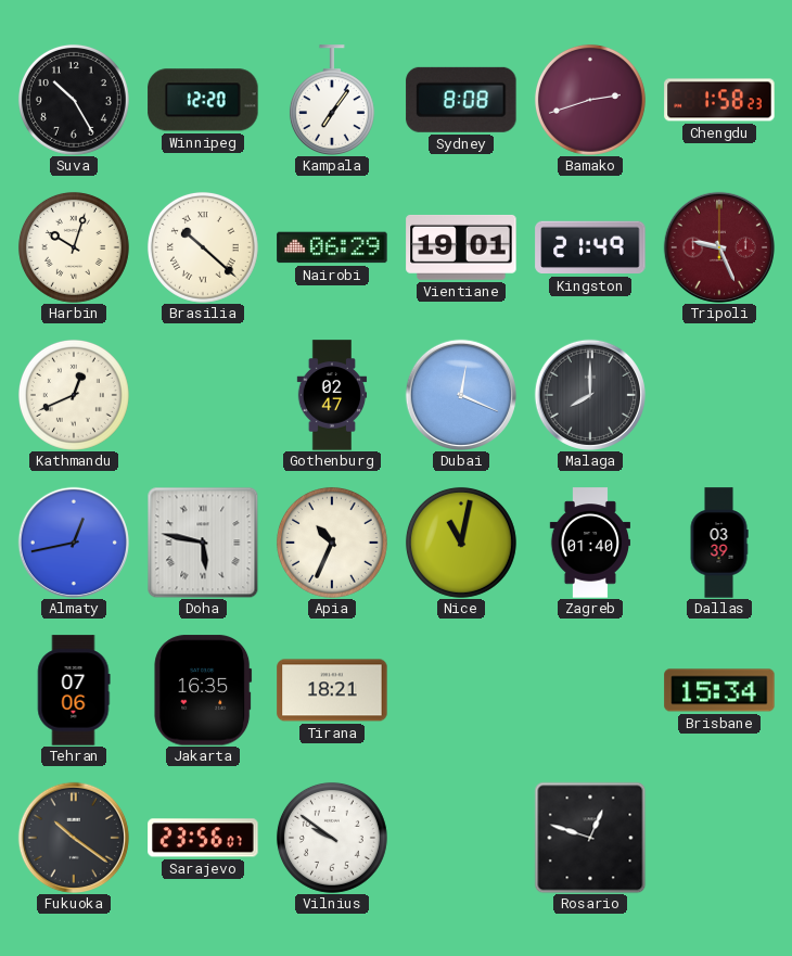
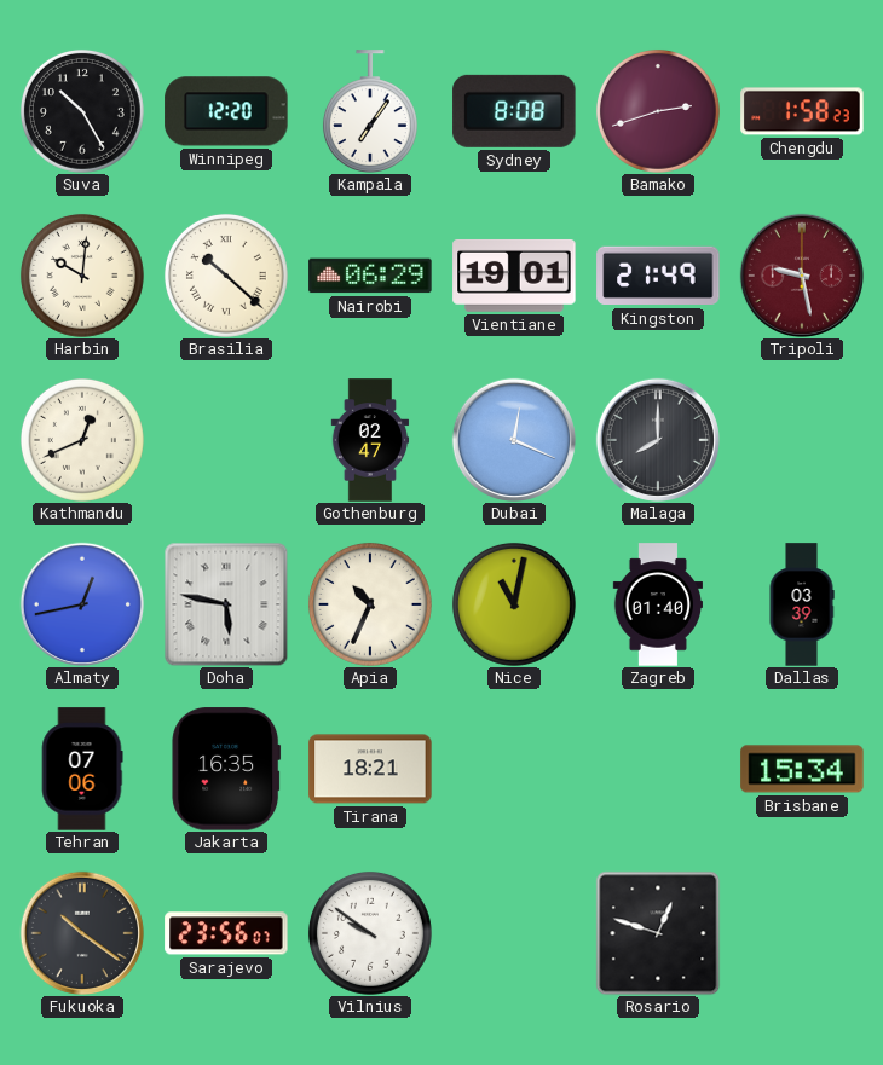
Harbin: 10:03 -> 10:01
Tripoli: 9:26 -> 9:28
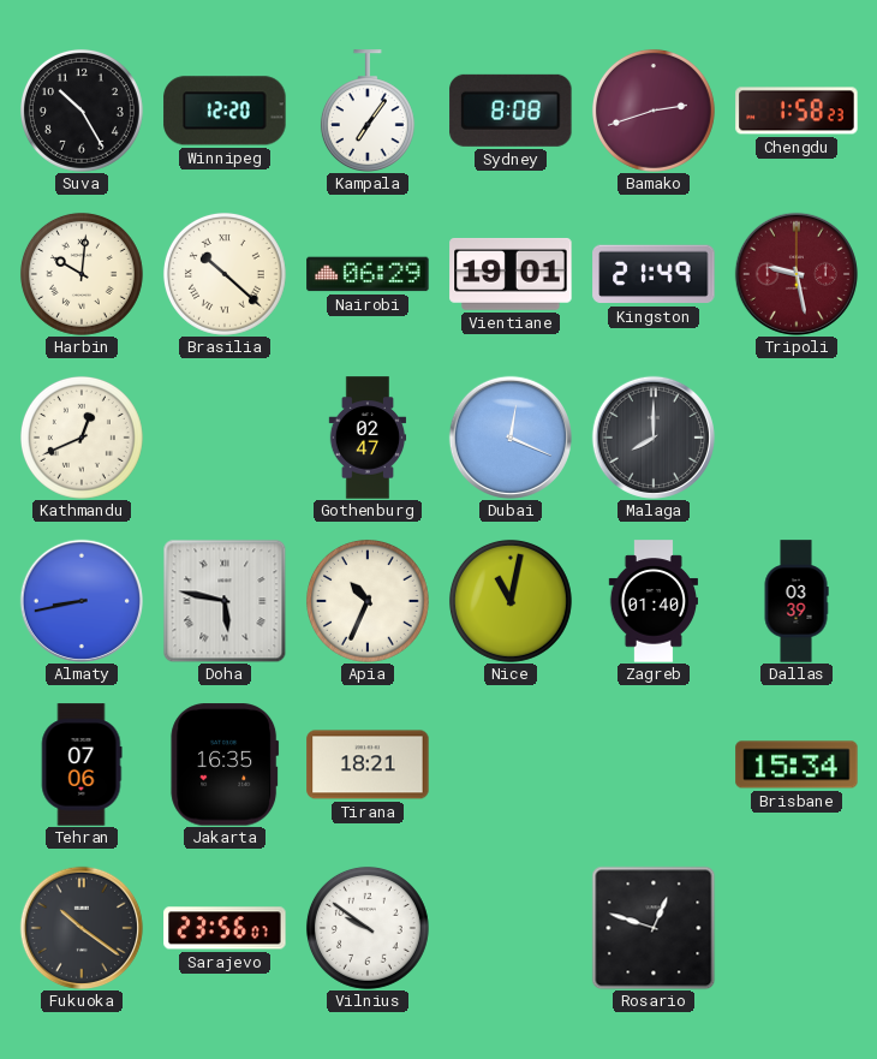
Almaty: 12:43 -> 8:43
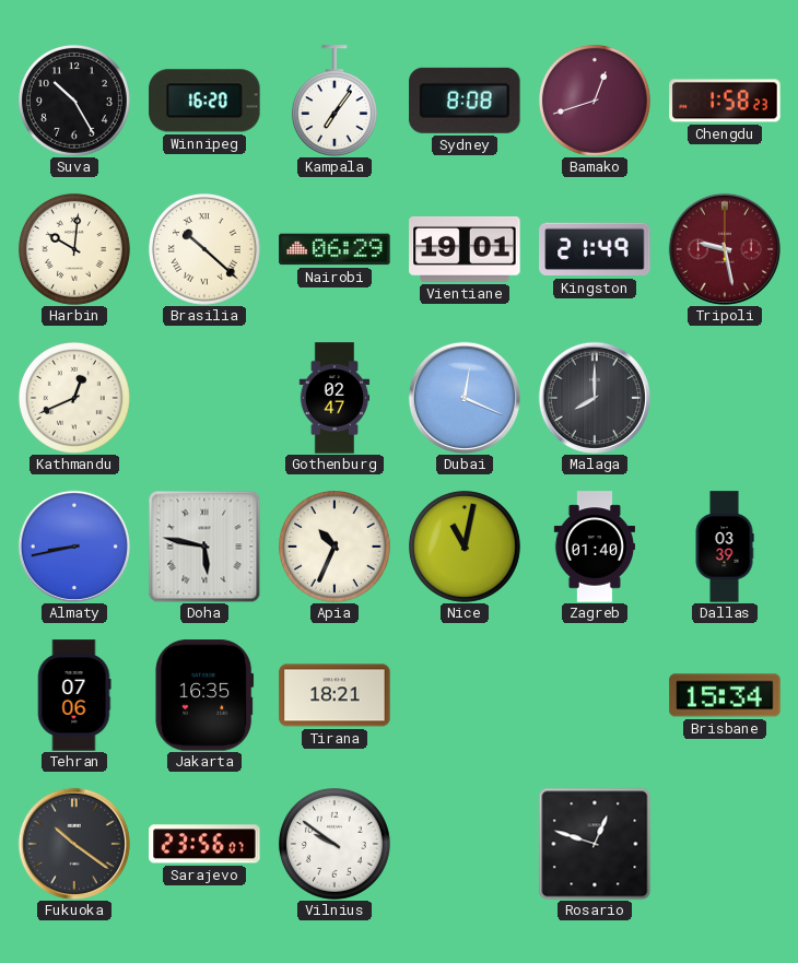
Winnipeg: 12:20 -> 16:20
Bamako: 2:42 -> 12:42
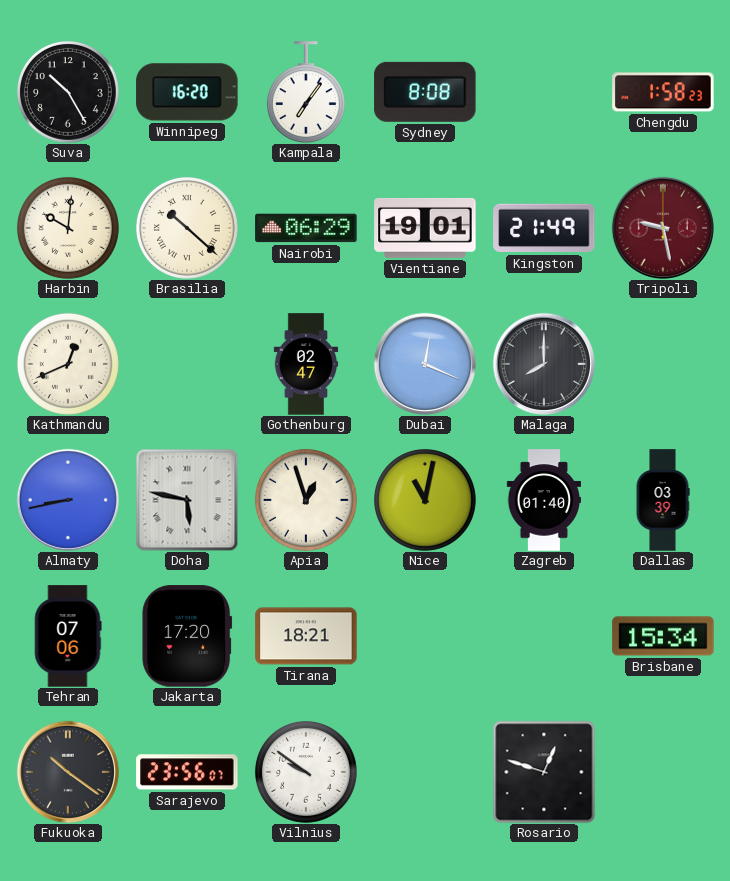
Bamako: 12:42 -> none
Apia: 10:34 -> 12:57
Jakarta: 16:35 -> 17:20
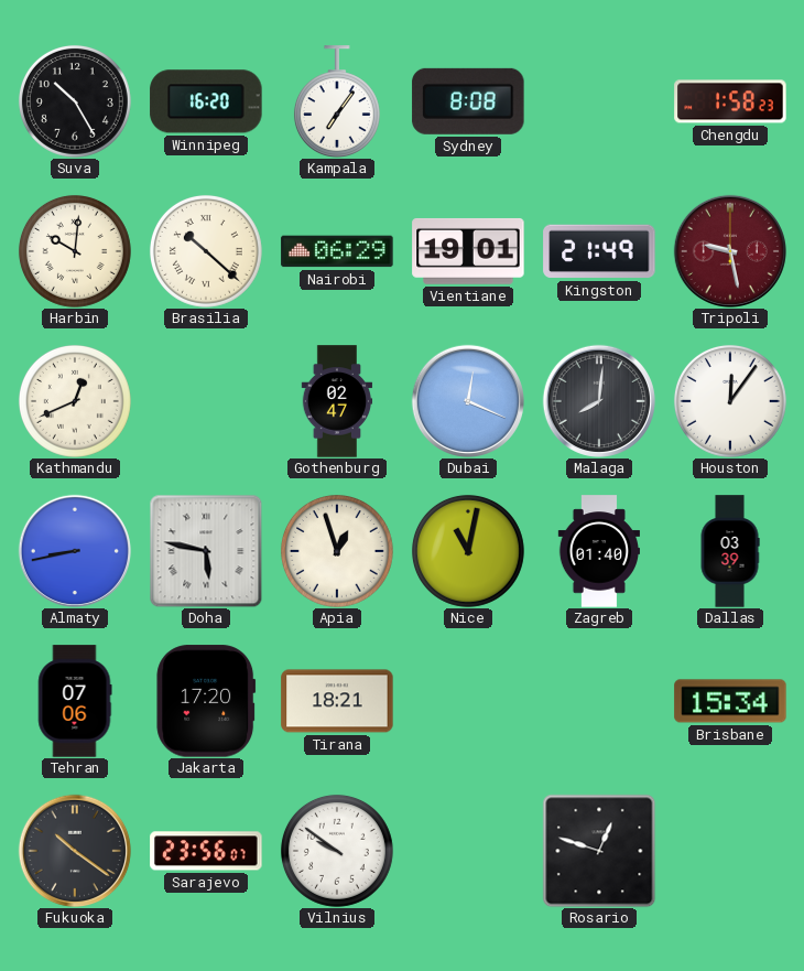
Malaga: 8:00 -> 8:01
Houston: none -> 12:06
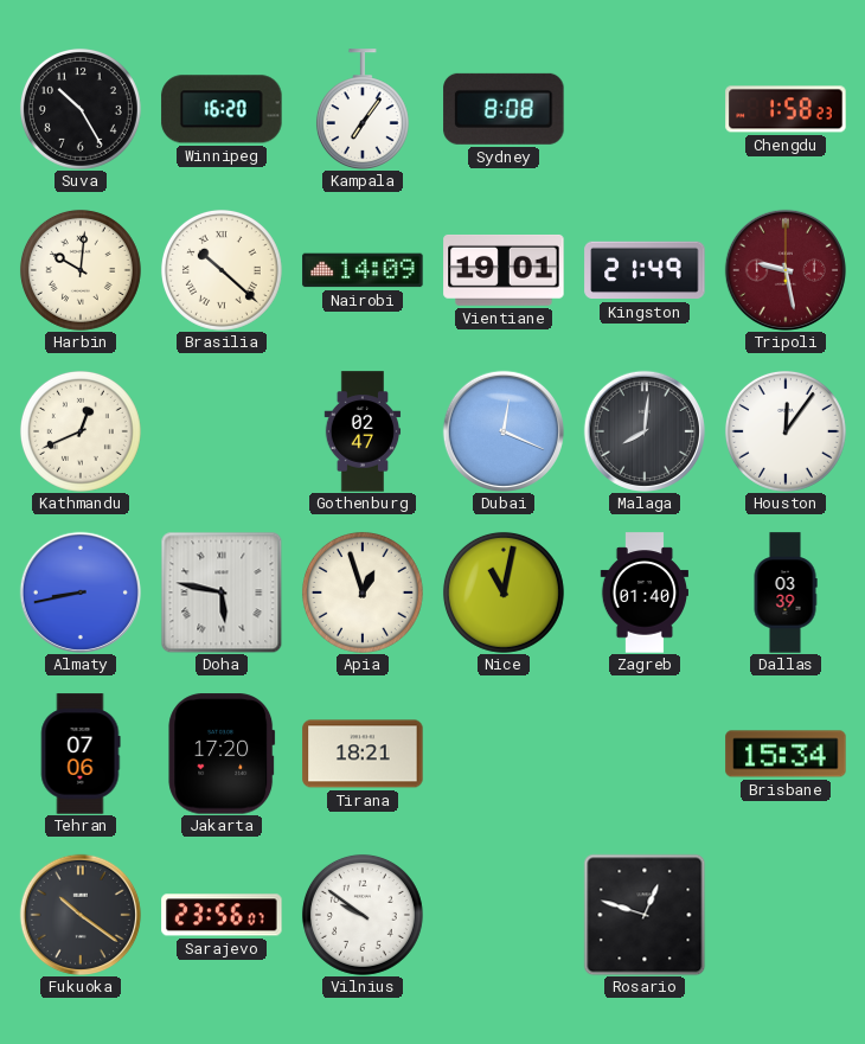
Nairobi: 06:29 -> 14:09
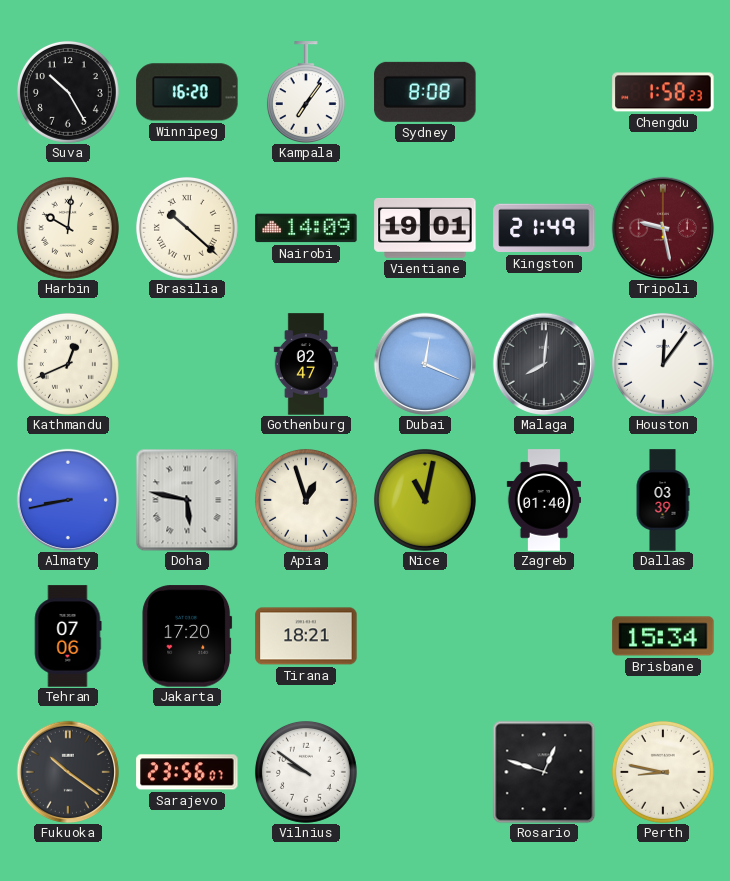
Perth: none -> 8:47
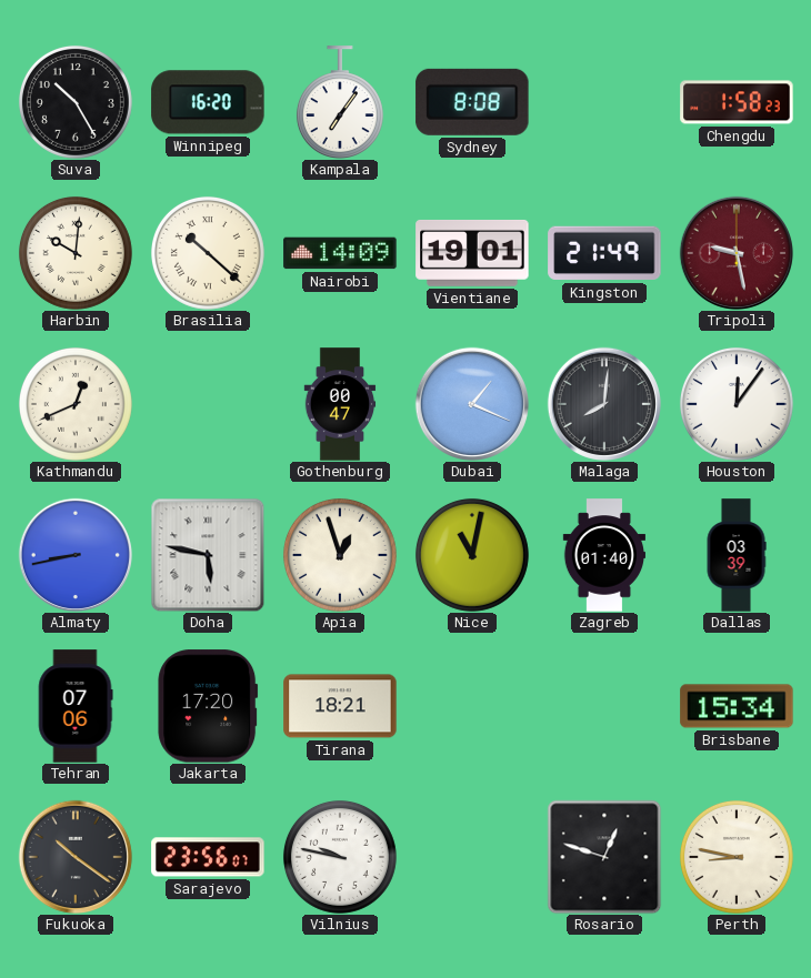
Gothenburg: 02:47 -> 00:47
Dubai: 12:19 -> 1:19
Vilnius: 9:51 -> 9:47
